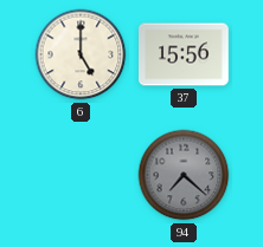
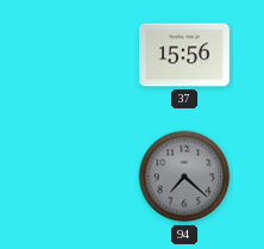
6: 5:00 -> none
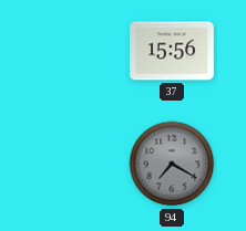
94: 7:22 -> 7:20
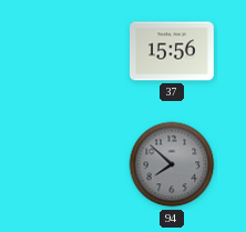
94: 7:20 -> 7:52
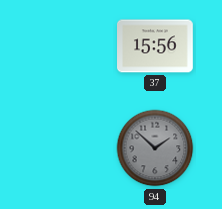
94: 7:52 -> 1:52
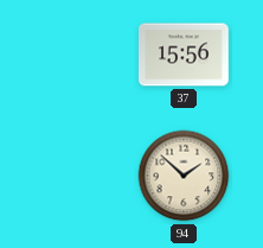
94 dial: grey -> cream
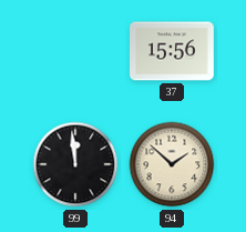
99: none -> 11:59
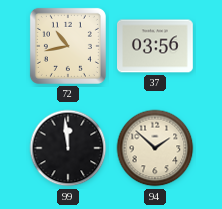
72: none -> 10:43
37: 15:56 -> 03:56
